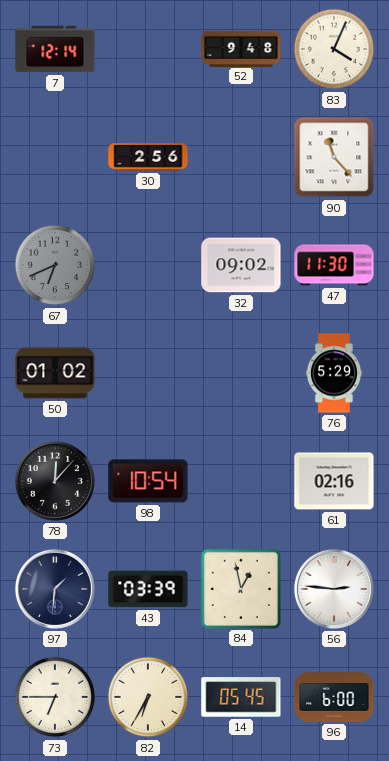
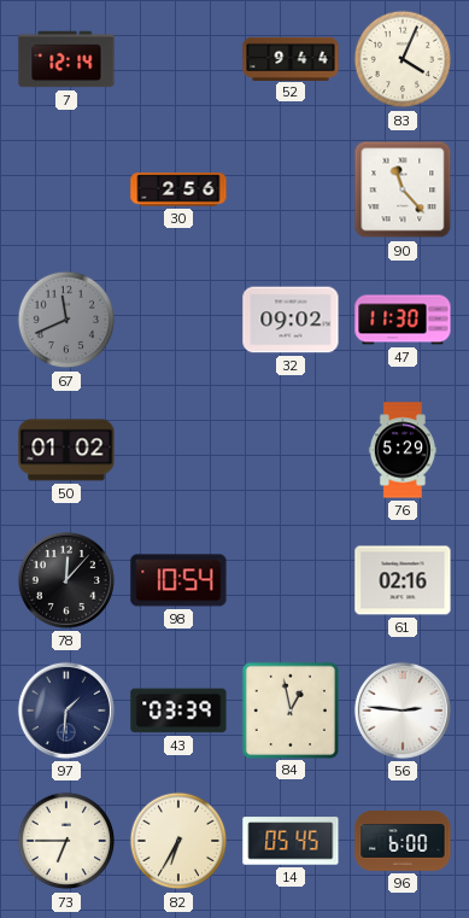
52: 9:48 -> 9:44
67: 6:41 -> 11:41
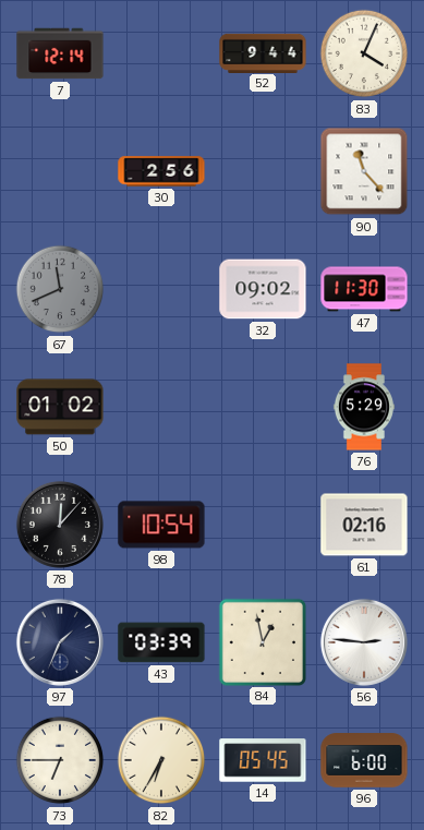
97: 1:31 -> 1:34
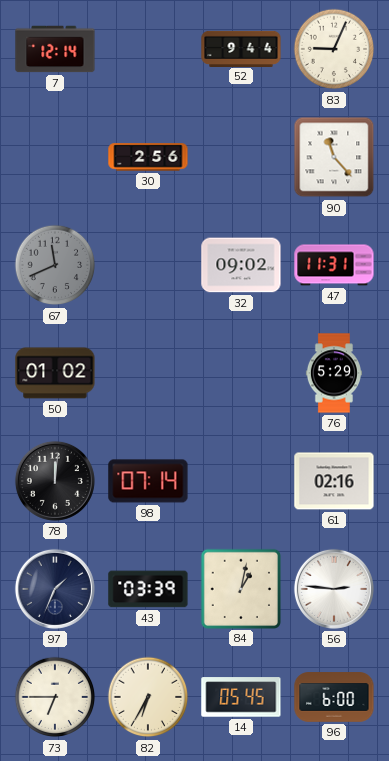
83: 4:04 -> 9:04
47: 11:30 -> 11:31
78: 12:07 -> 12:01
98: 10:54 -> 07:14
84: 12:58 -> 1:02
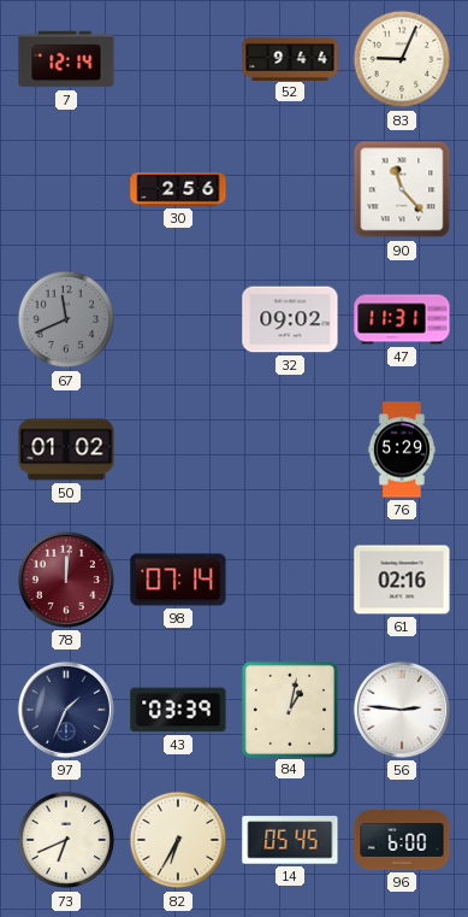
78 dial: black -> burgundy
73: 6:45 -> 6:41
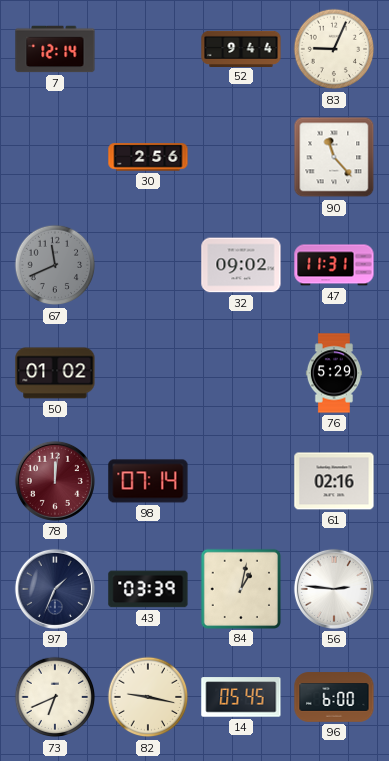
82: 6:35 -> 9:17
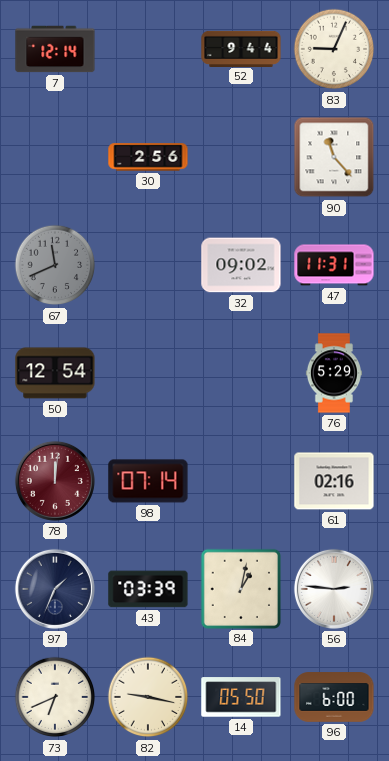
50: 01:02 -> 12:54
14: 05:45 -> 05:50
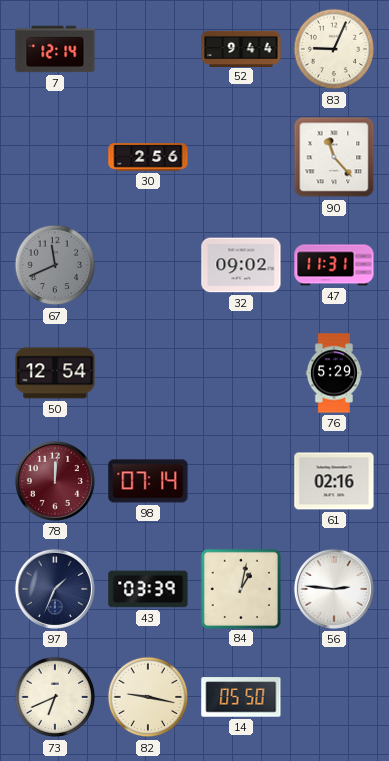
96: 6:00 -> none
